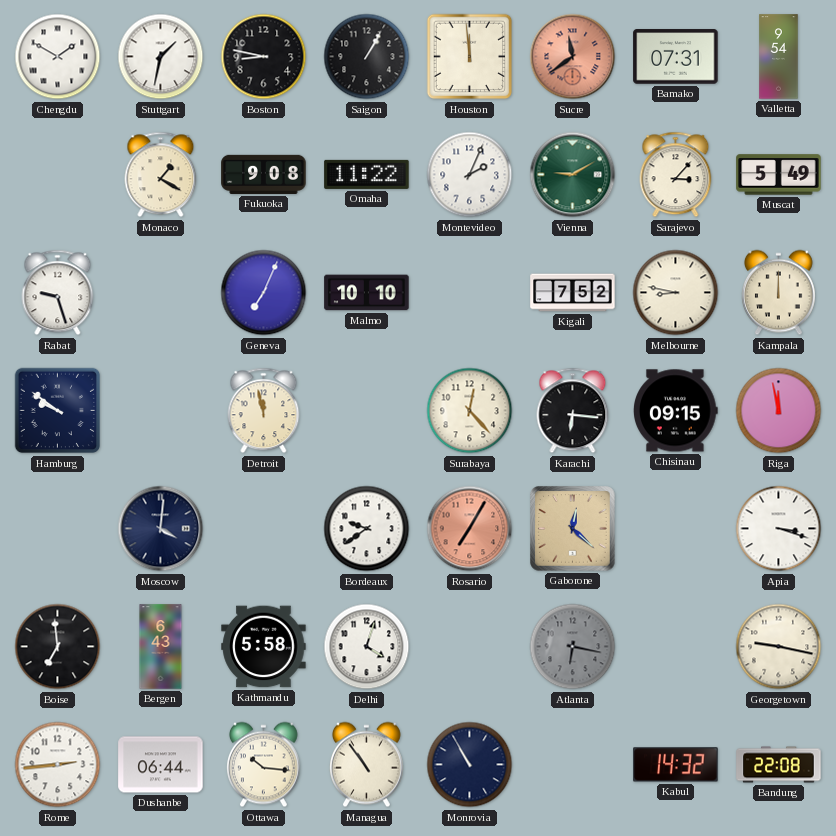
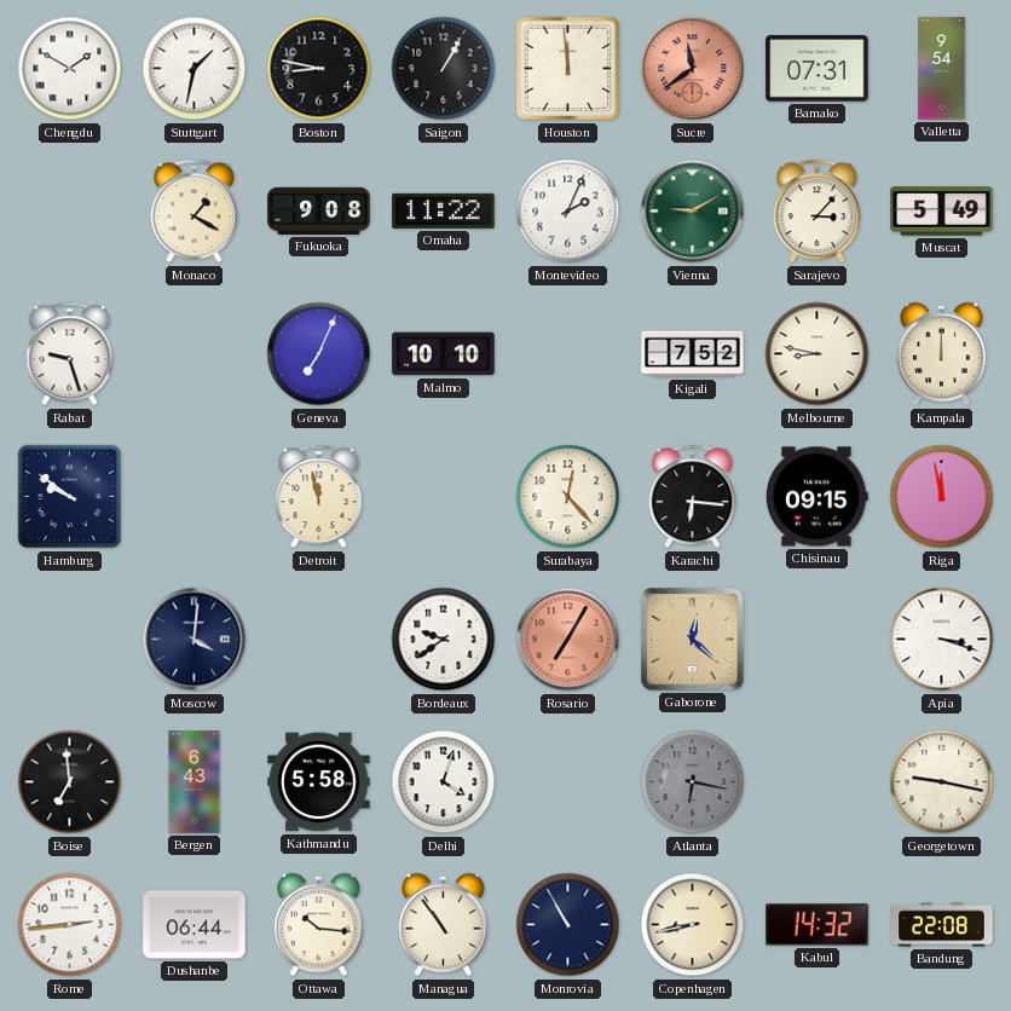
Copenhagen: none -> 8:43
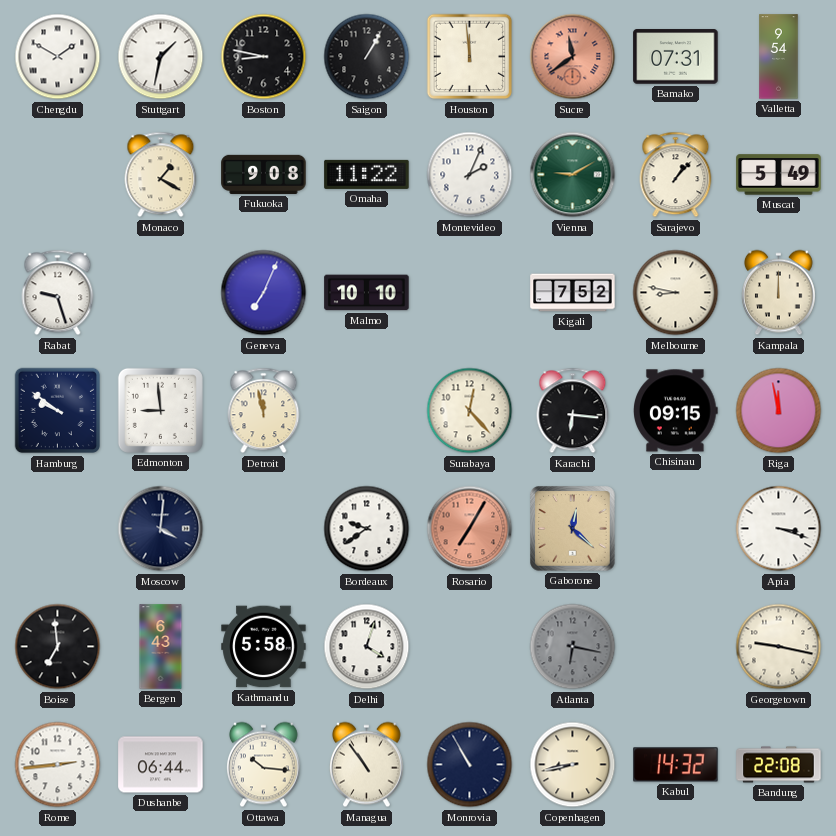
Sarajevo: 3:07 -> 1:07
Edmonton: none -> 8:59
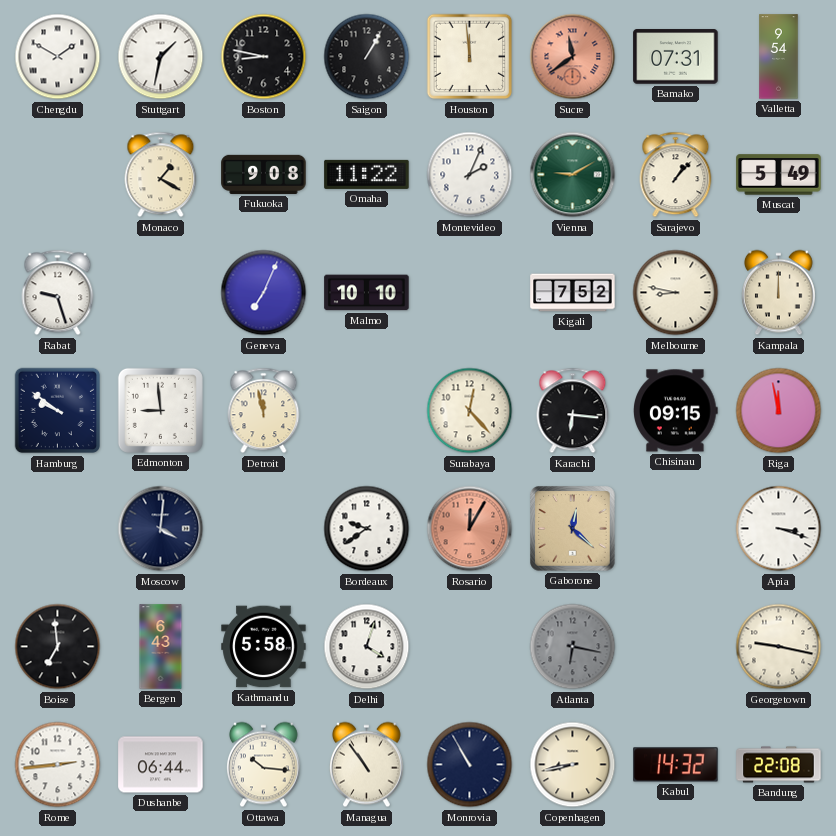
Rosario: 7:05 -> 12:05
